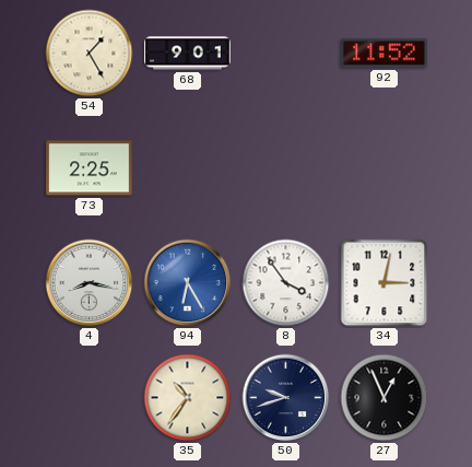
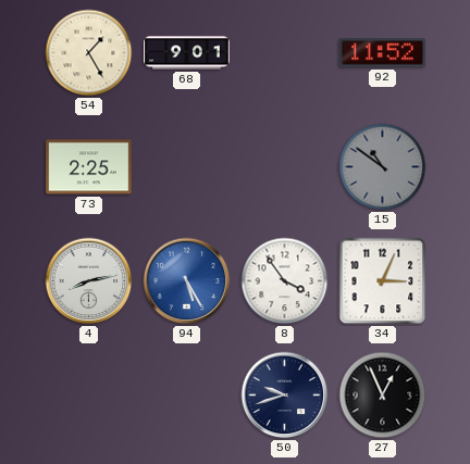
15: none -> 10:51
4: 8:17 -> 8:13
94: 6:25 -> 5:25
34: 3:02 -> 3:04
35: 10:36 -> none
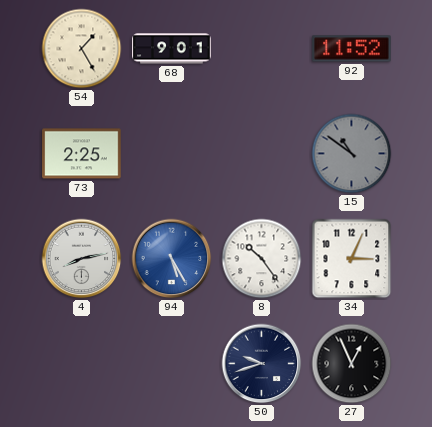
8: 3:54 -> 10:24
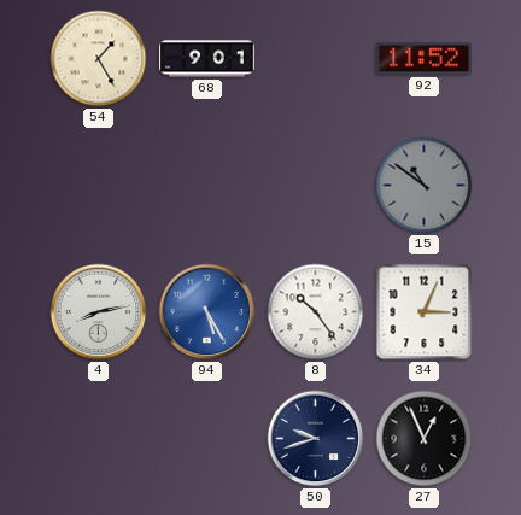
73: 2:25 -> none
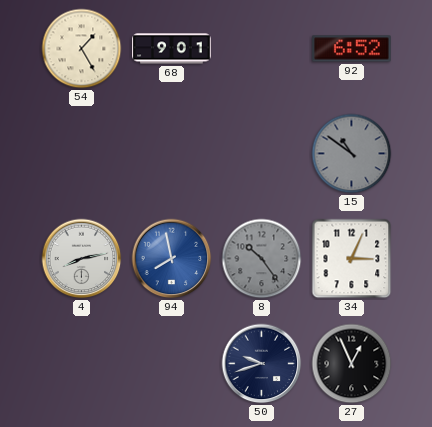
92: 11:52 -> 6:52
94: 5:25 -> 7:58
8 dial: white -> grey
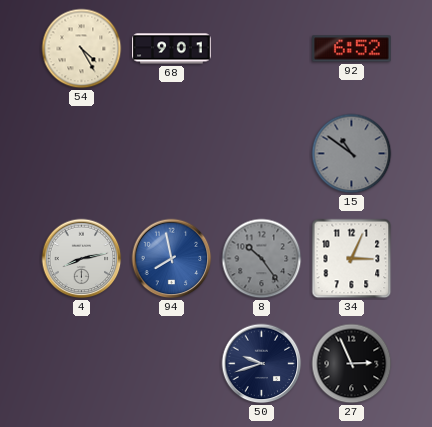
54: 1:25 -> 4:25
27: 12:56 -> 2:56
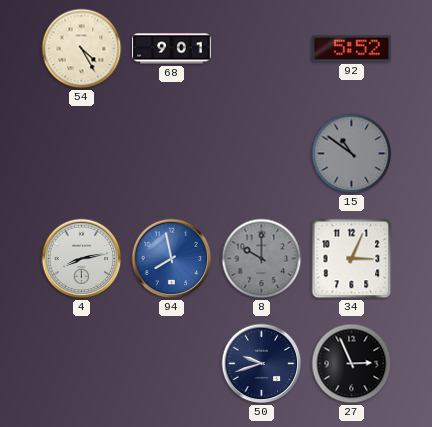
92: 6:52 -> 5:52
8: 10:24 -> 10:00
